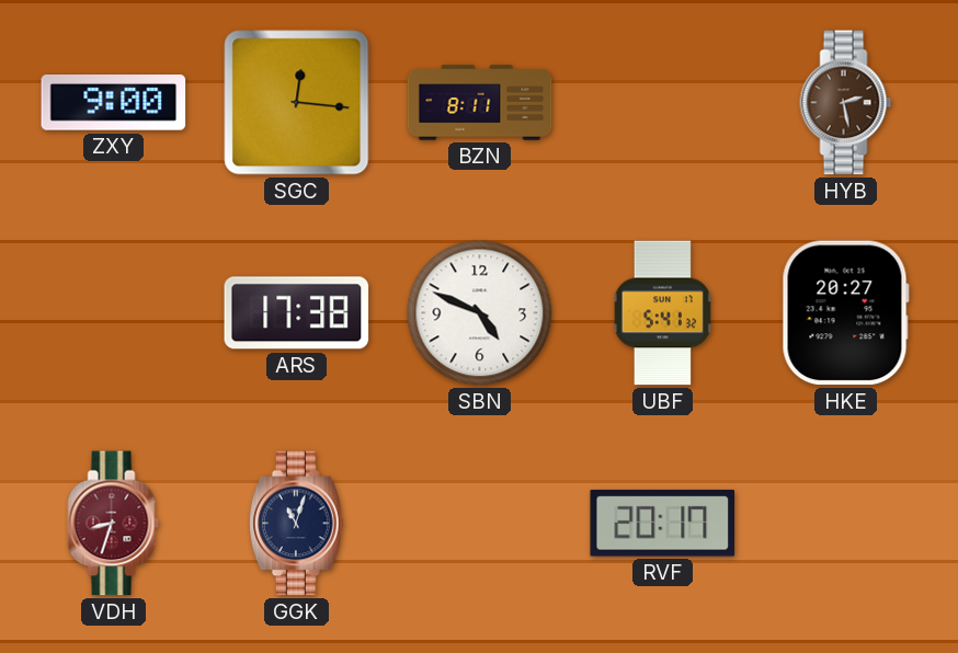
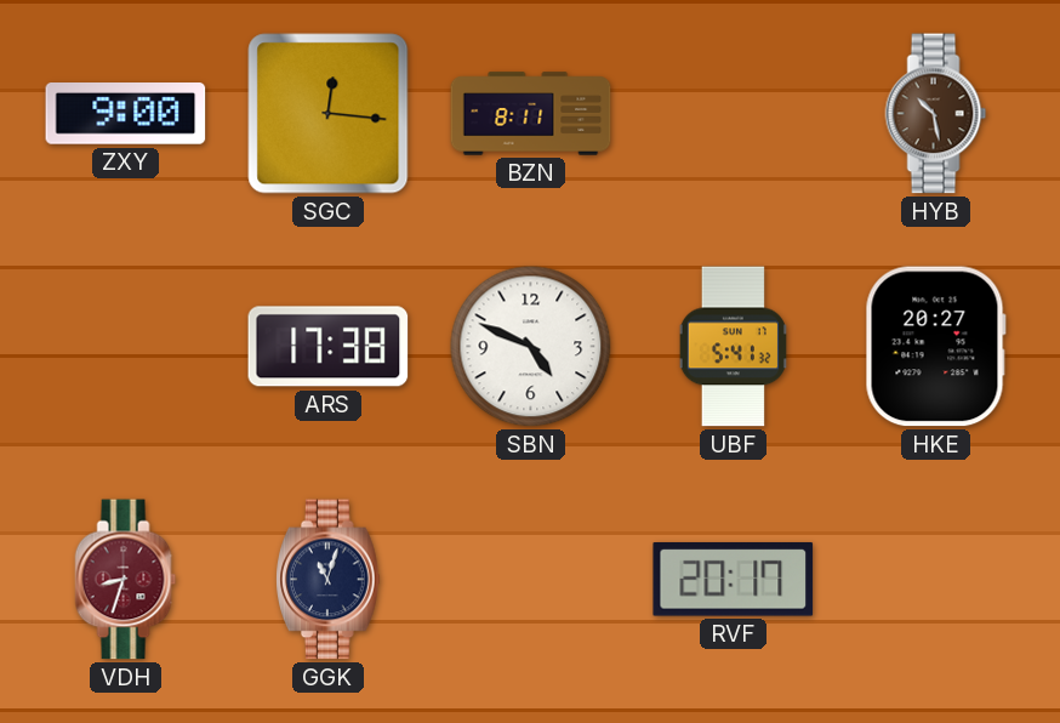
HYB: 2:28 -> 10:28
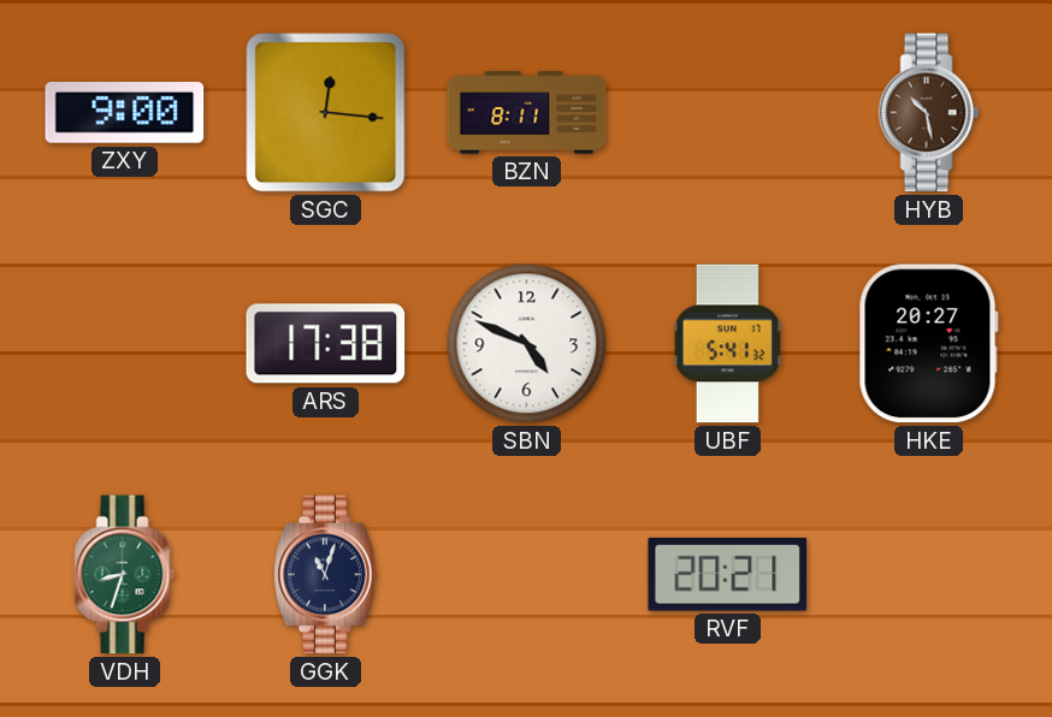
VDH dial: burgundy -> green
RVF: 20:17 -> 20:21
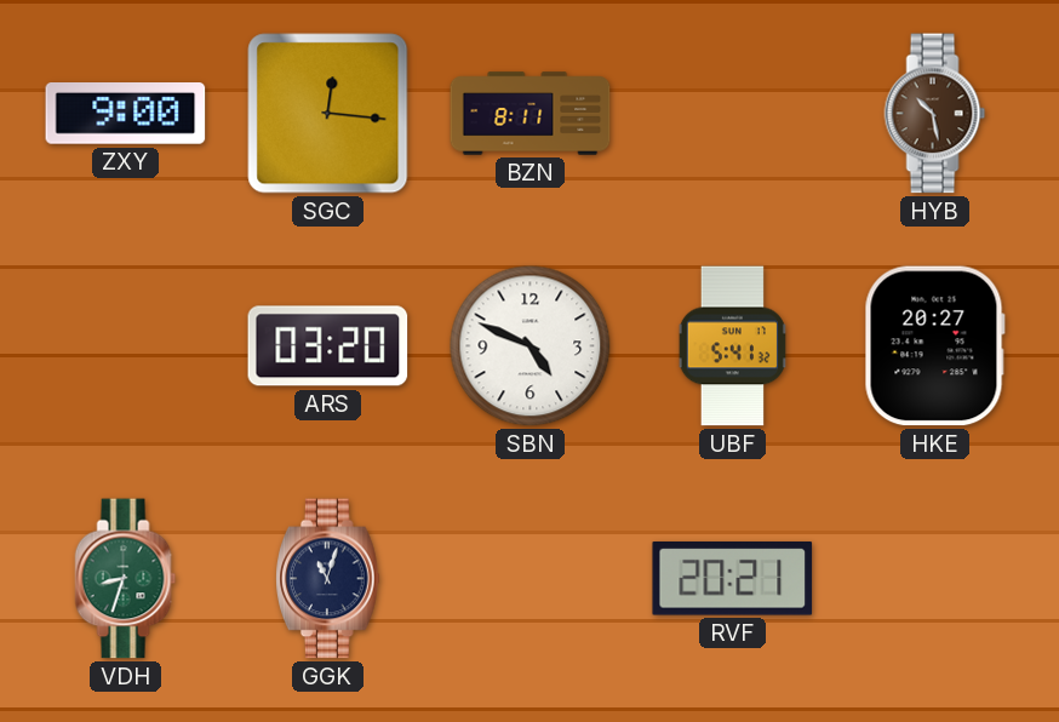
ARS: 17:38 -> 03:20
